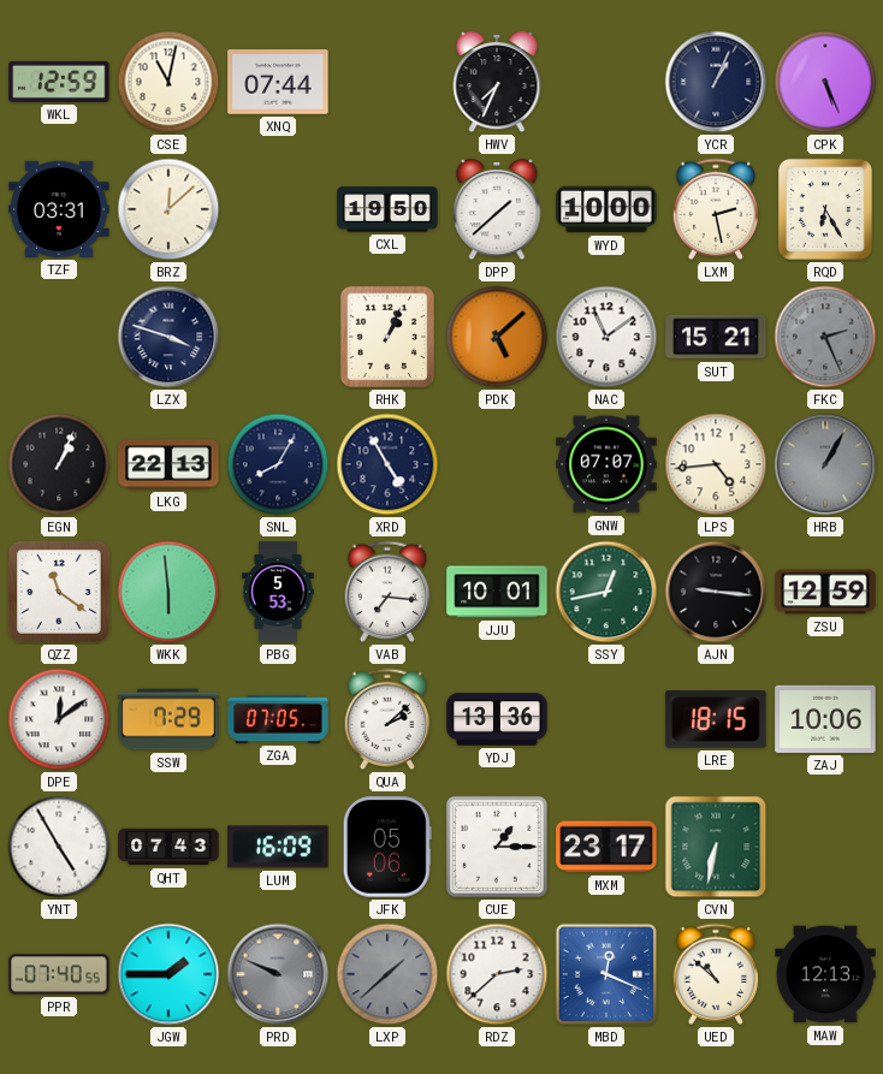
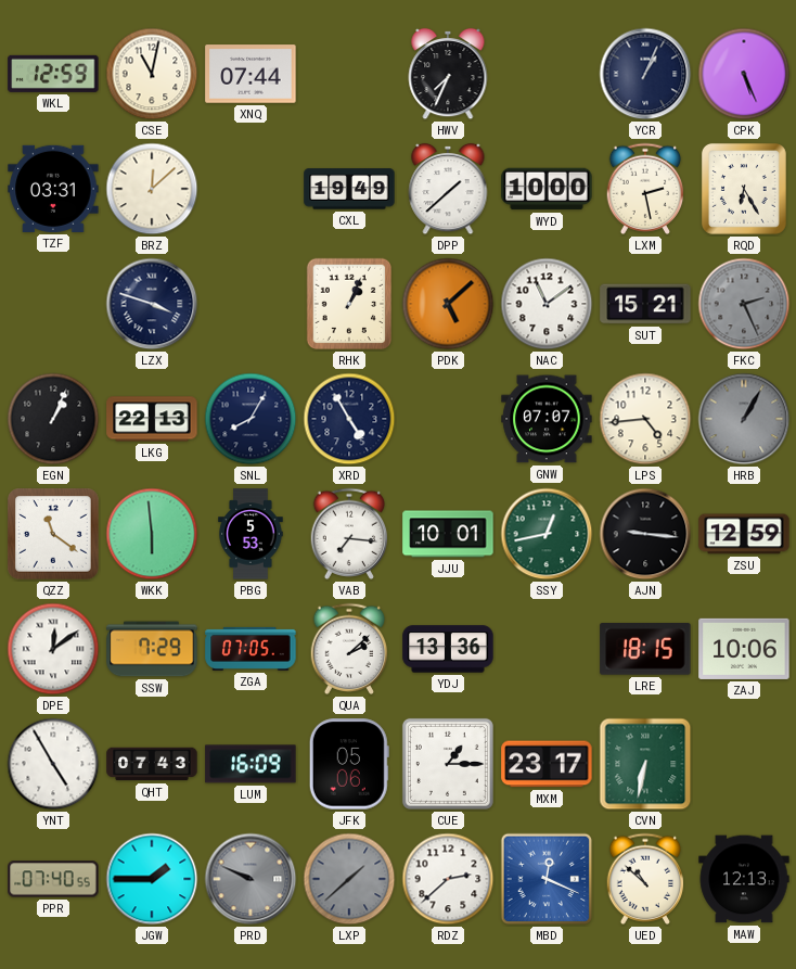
CXL: 19:50 -> 19:49
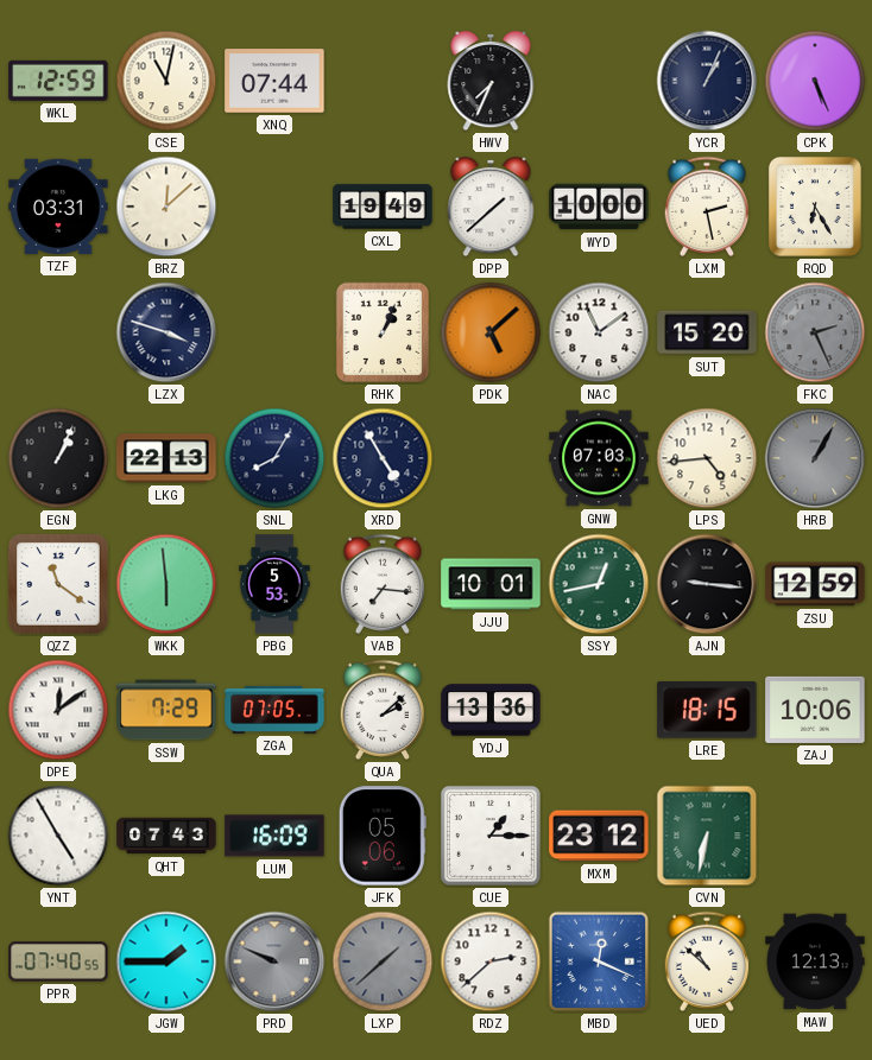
SUT: 15:21 -> 15:20
GNW: 07:07 -> 07:03
MXM: 23:17 -> 23:12
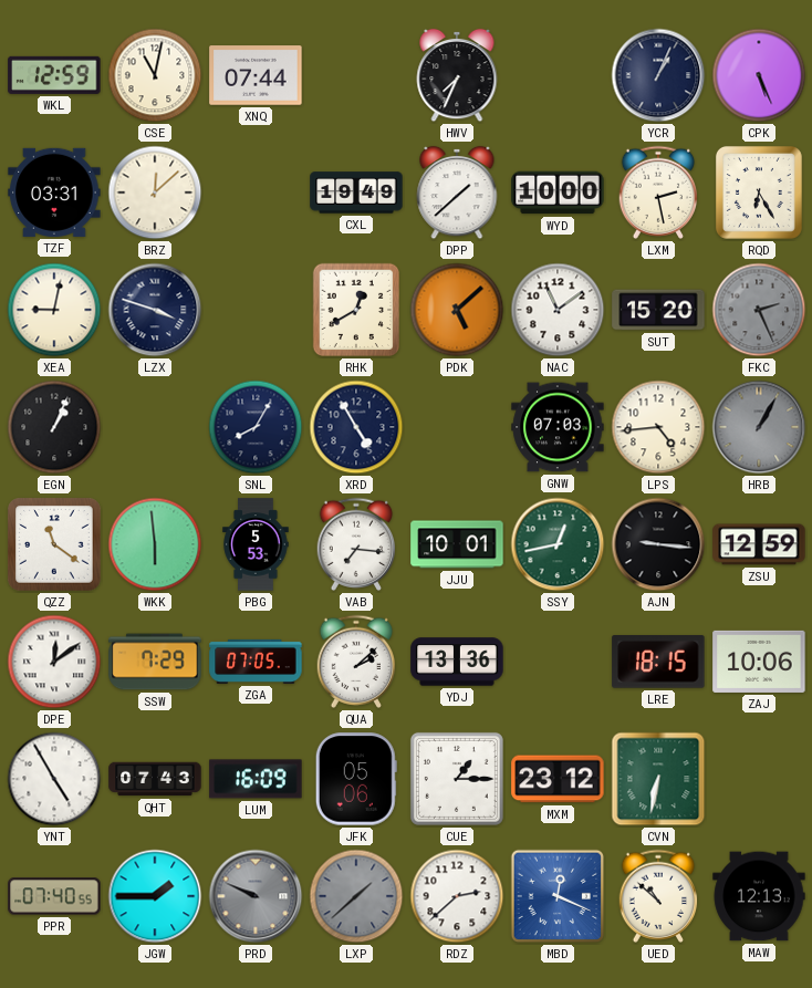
XEA: none -> 9:02
RHK: 1:04 -> 12:40
LKG: 22:13 -> none
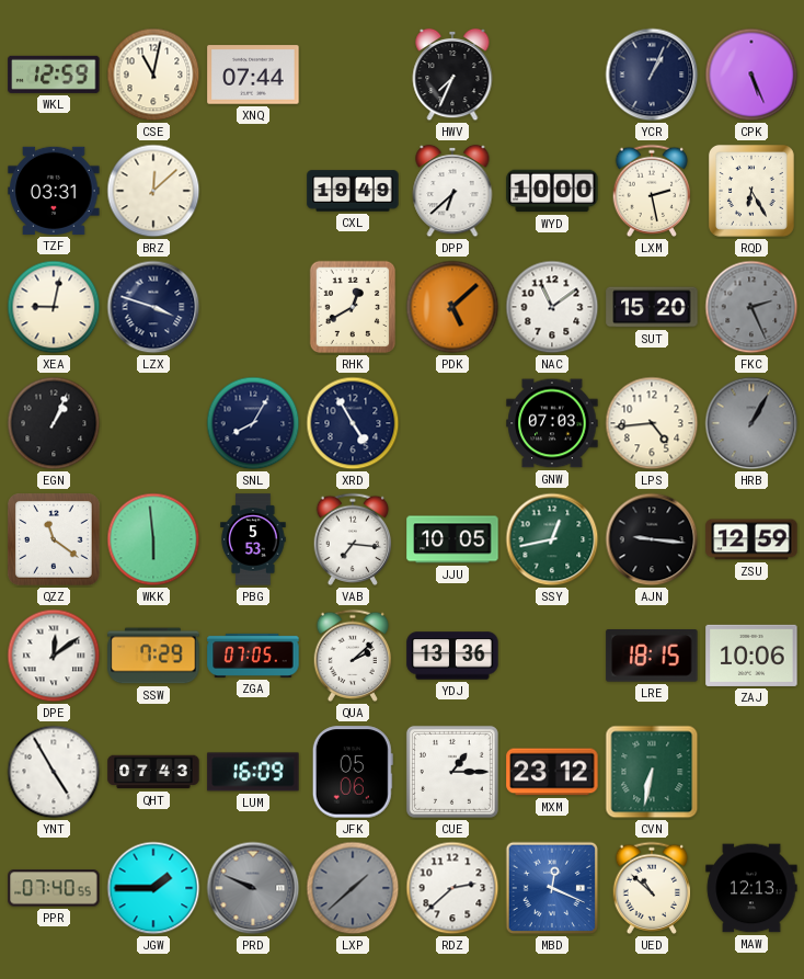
DPP: 1:38 -> 6:38
JJU: 10:01 -> 10:05
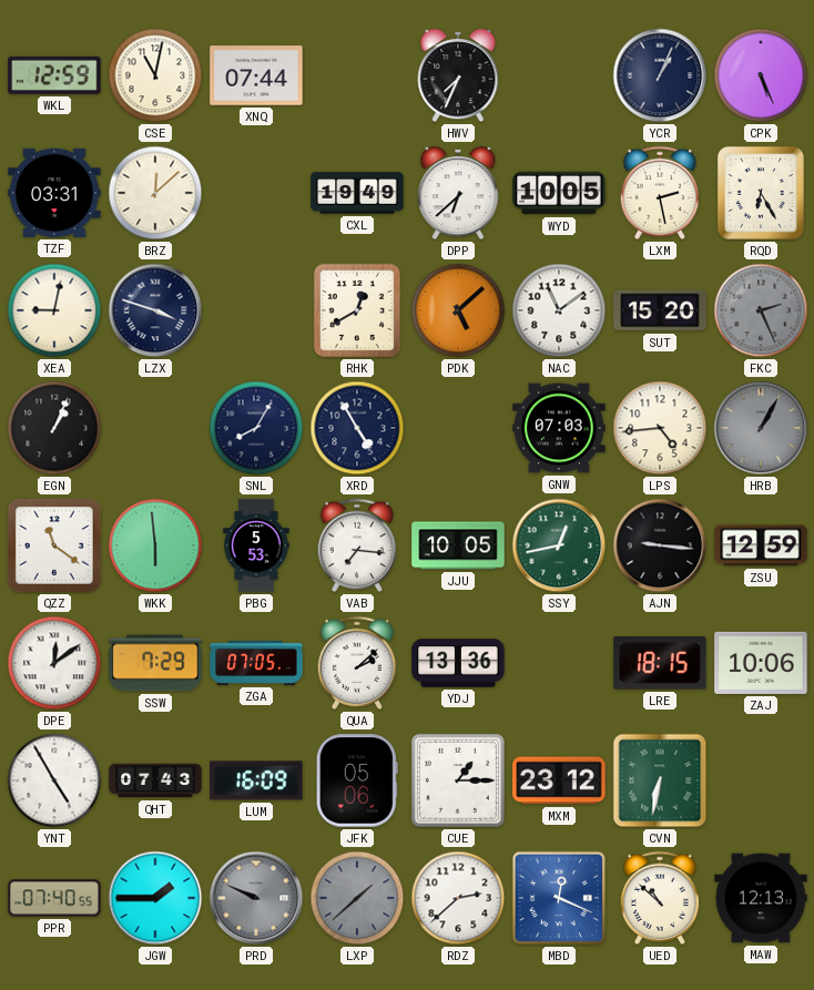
WYD: 10:00 -> 10:05
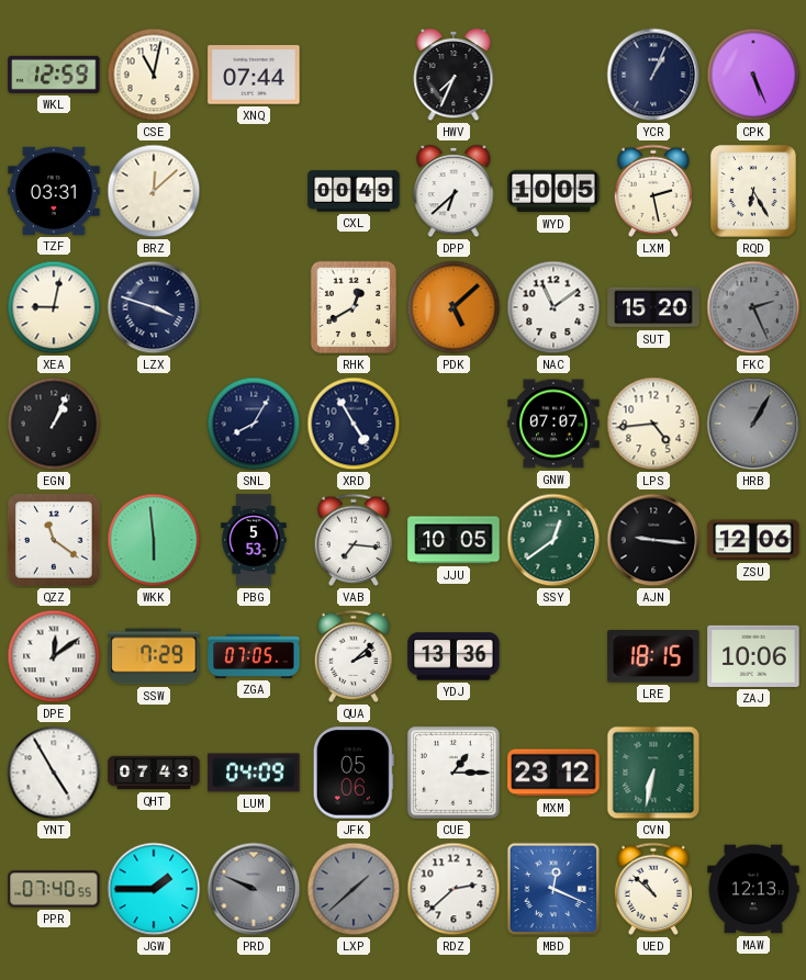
CXL: 19:49 -> 00:49
GNW: 07:03 -> 07:07
SSY: 12:43 -> 12:39
ZSU: 12:59 -> 12:06
LUM: 16:09 -> 04:09
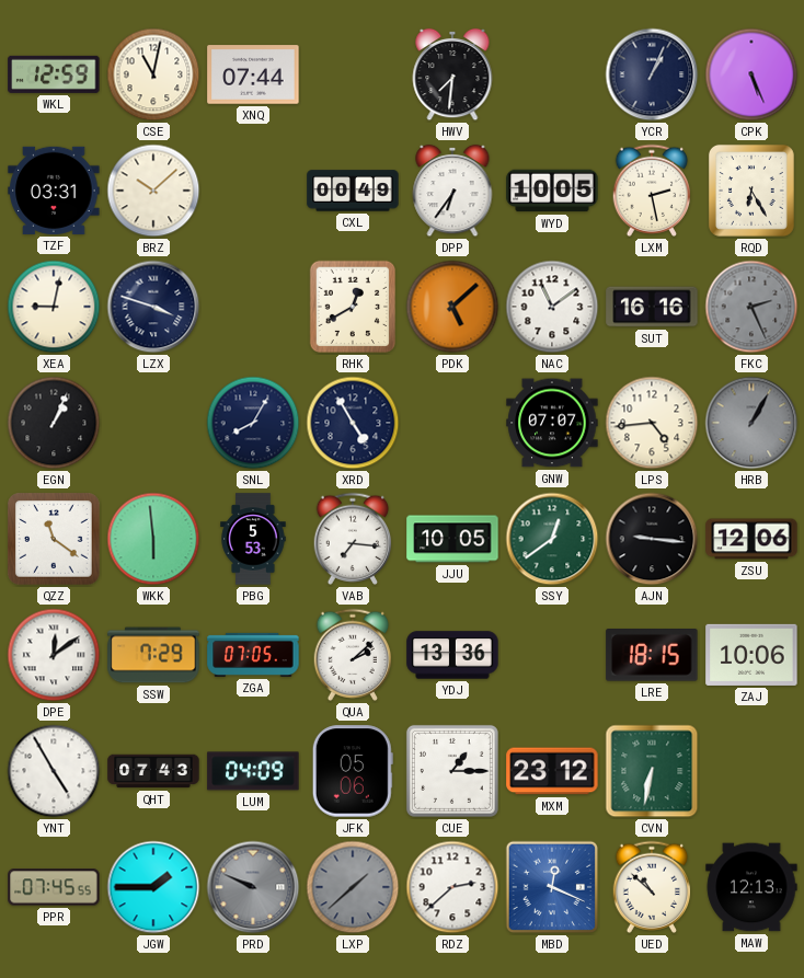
HWV: 7:34 -> 7:31
BRZ: 12:08 -> 10:08
DPP: 6:38 -> 6:36
SUT: 15:20 -> 16:16
PPR: 07:40 -> 07:45
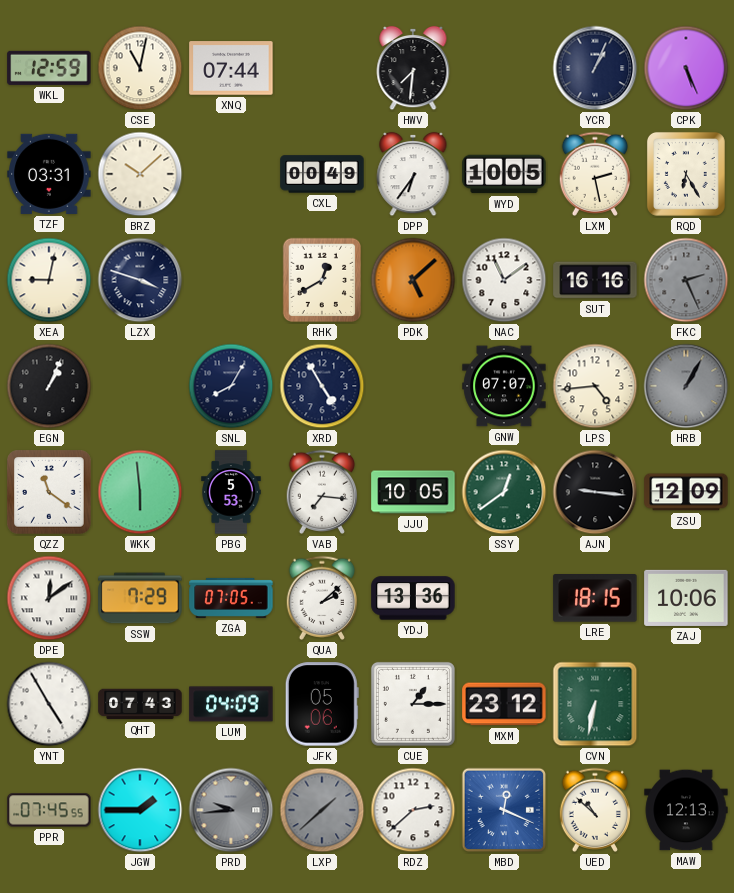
ZSU: 12:06 -> 12:09
PRD: 9:49 -> 9:44
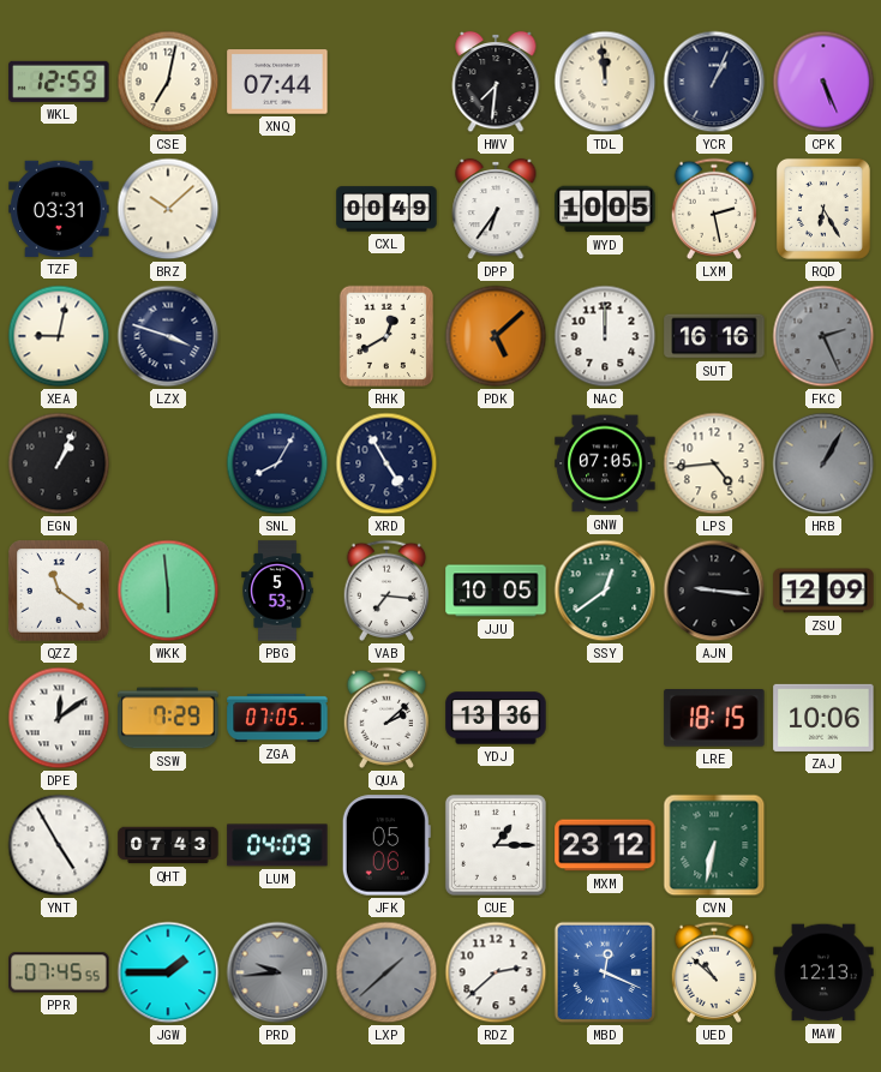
CSE: 11:02 -> 7:02
TDL: none -> 11:59
NAC: 11:09 -> 12:00
GNW: 07:07 -> 07:05
